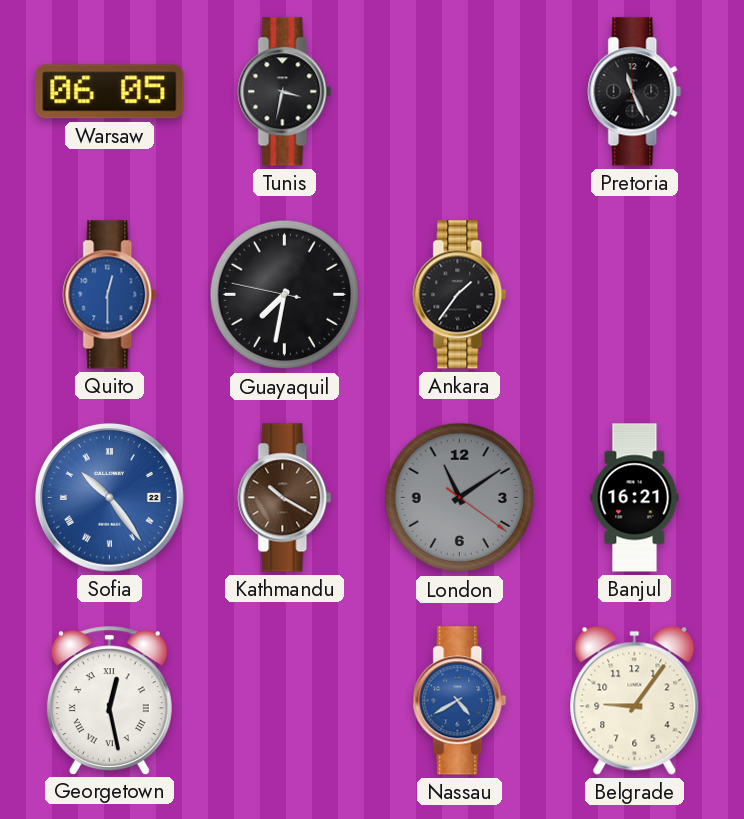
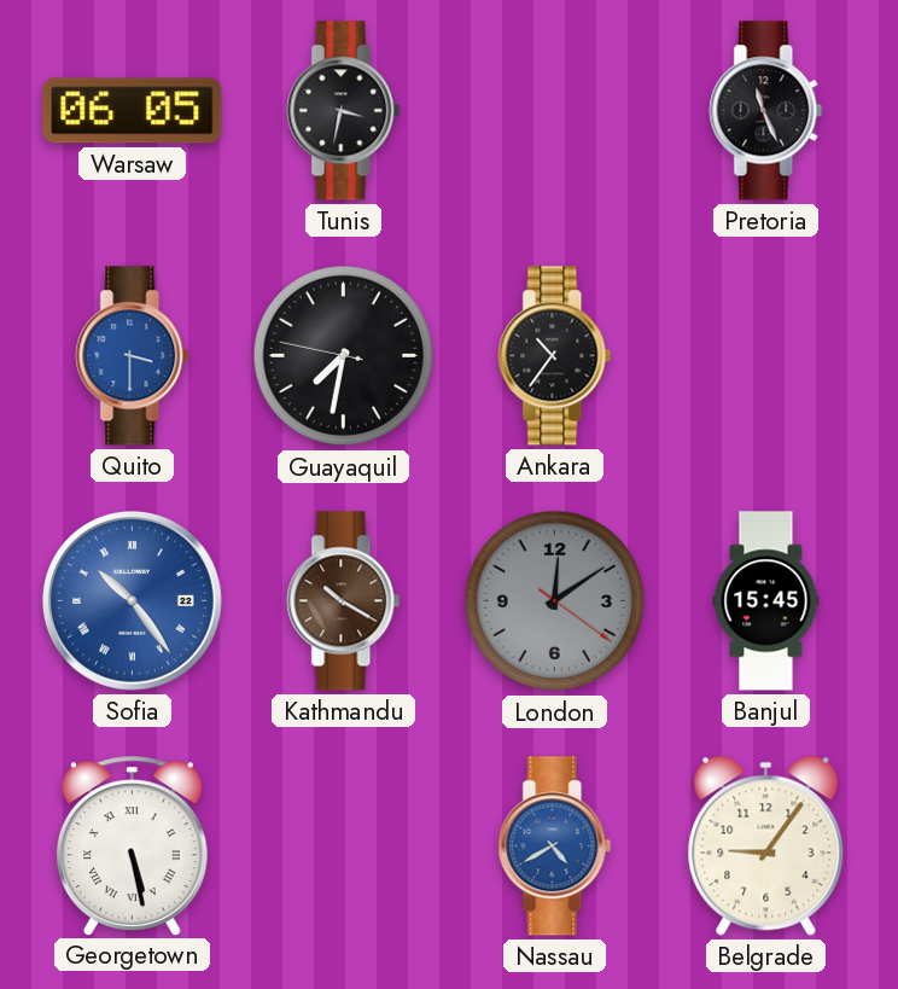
Quito: 12:30 -> 3:30
Ankara: 1:36 -> 10:36
London: 11:09 -> 12:09
Banjul: 16:21 -> 15:45
Georgetown: 12:28 -> 5:28
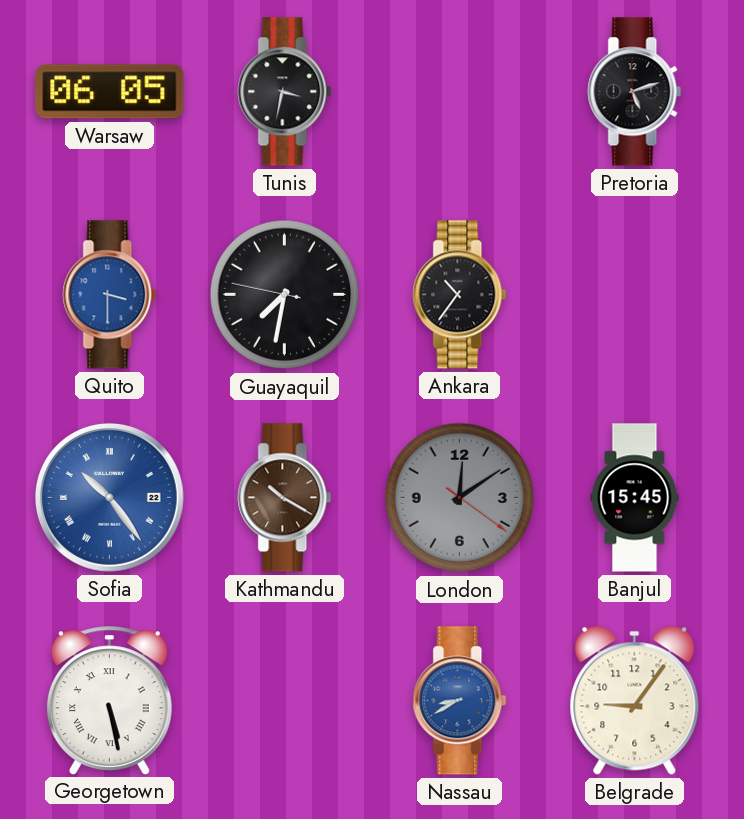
Pretoria: 11:26 -> 5:12
Nassau: 4:40 -> 8:40
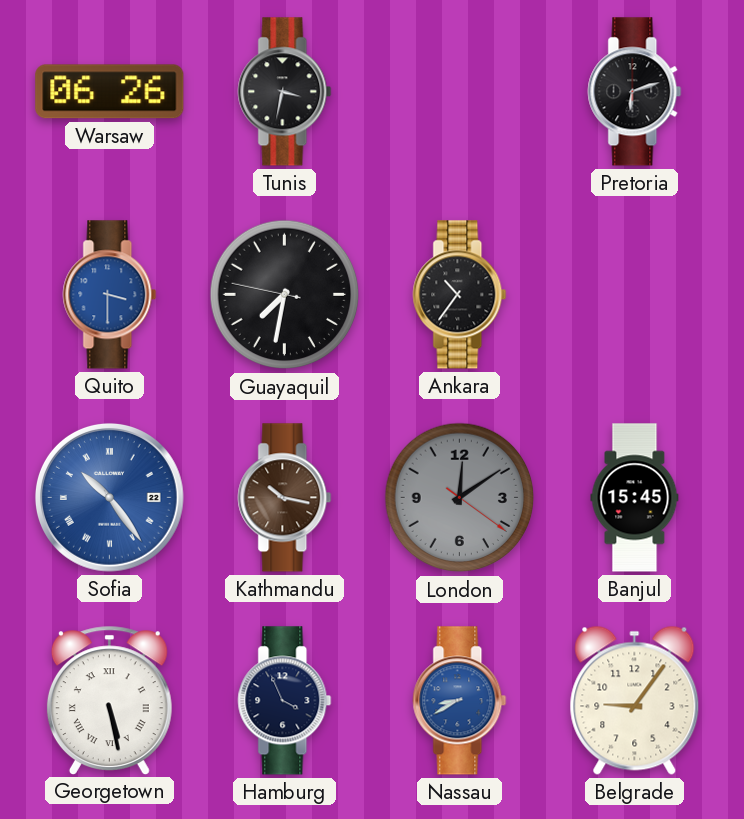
Warsaw: 06:05 -> 06:26
Pretoria: 5:12 -> 6:12
Kathmandu: 10:20 -> 10:17
Hamburg: none -> 3:56
